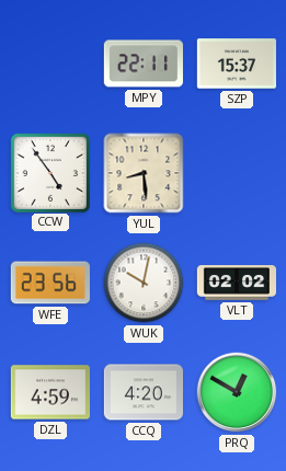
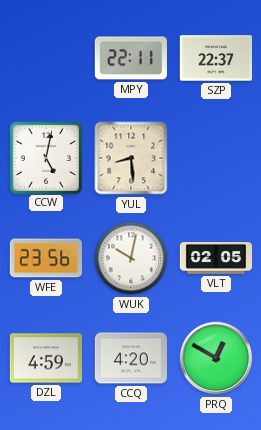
SZP: 15:37 -> 22:37
CCW: 4:54 -> 5:02
VLT: 02:02 -> 02:05
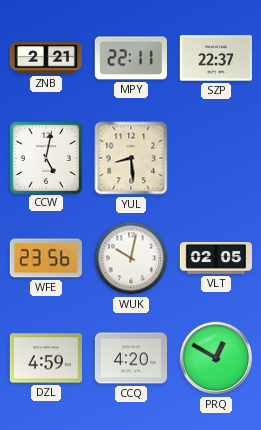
ZNB: none -> 2:21
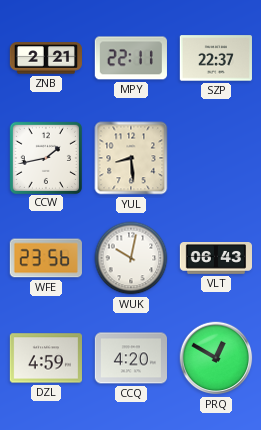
CCW: 5:02 -> 1:43
VLT: 02:05 -> 06:43
